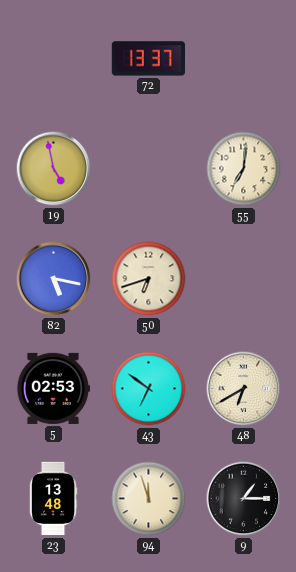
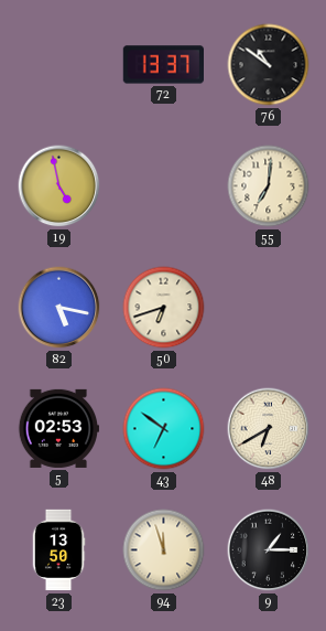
76: none -> 10:51
23: 13:48 -> 13:50
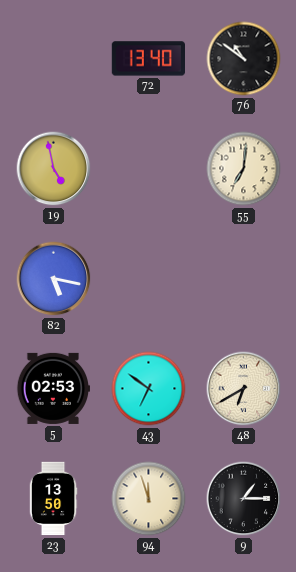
72: 13:37 -> 13:40
50: 6:42 -> none
